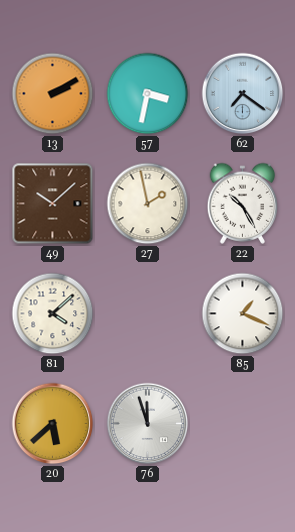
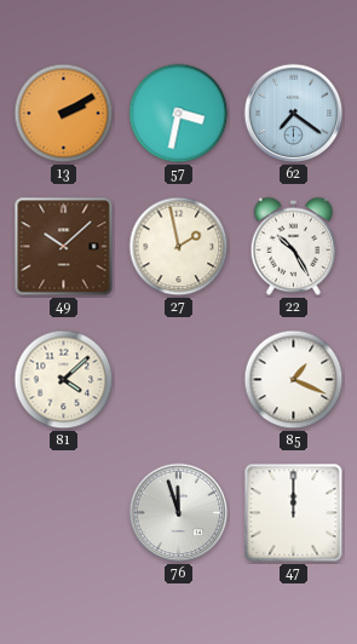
20: 5:38 -> none
47: none -> 12:00
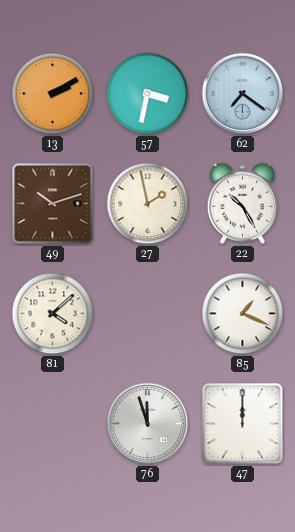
49: 10:08 -> 10:12
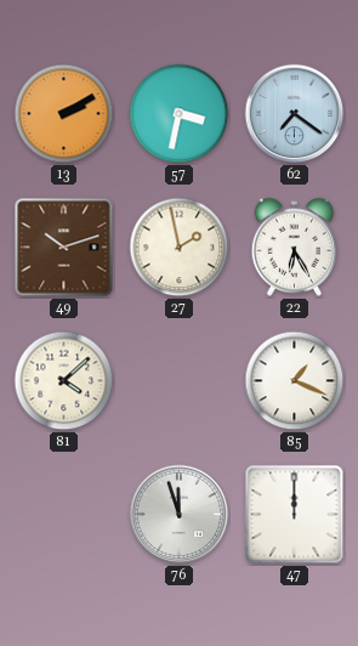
22: 10:25 -> 6:25
